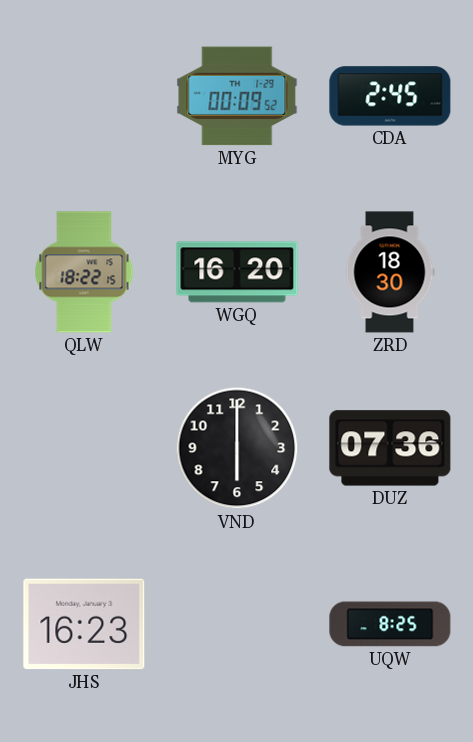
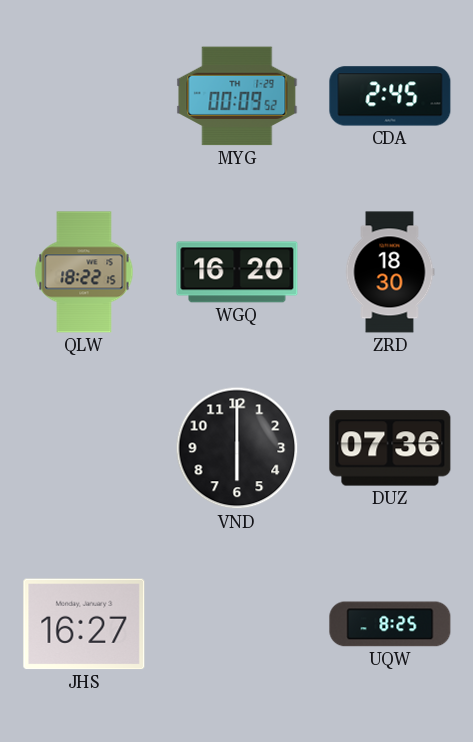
JHS: 16:23 -> 16:27
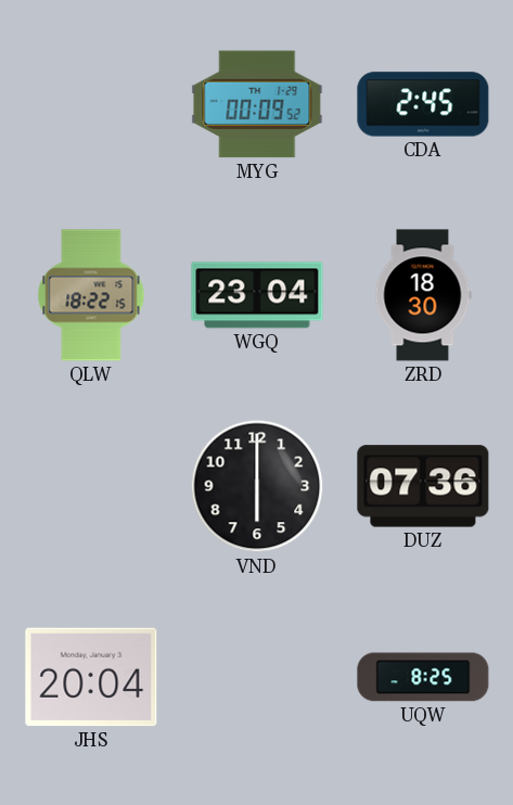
WGQ: 16:20 -> 23:04
JHS: 16:27 -> 20:04
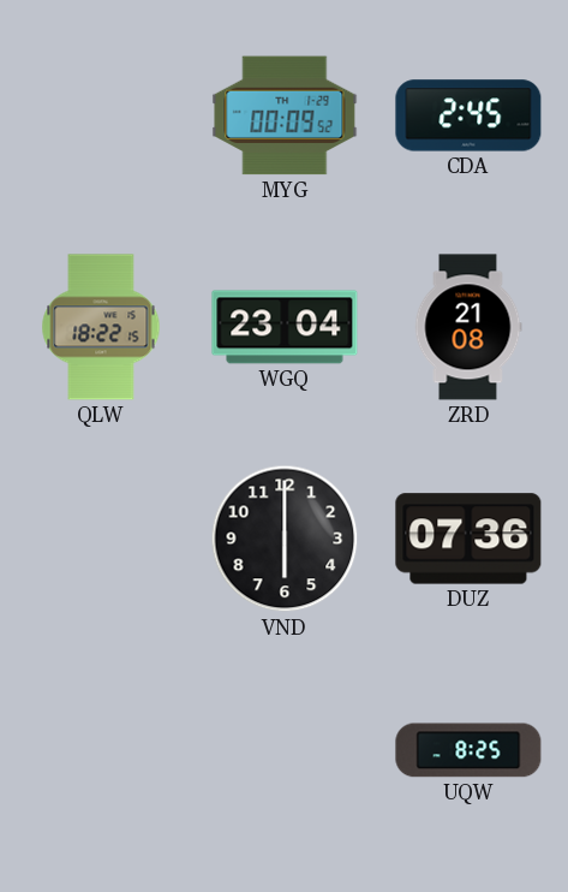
ZRD: 18:30 -> 21:08
JHS: 20:04 -> none
